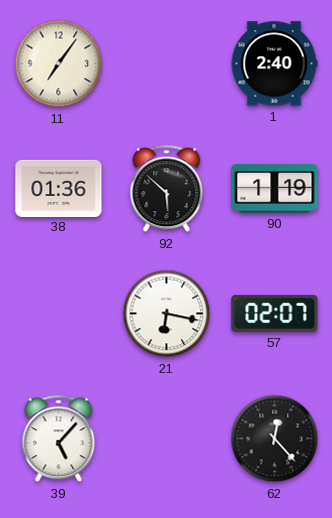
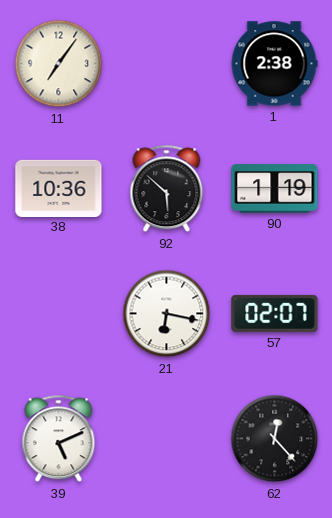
1: 2:40 -> 2:38
38: 01:36 -> 10:36
39: 5:07 -> 5:11
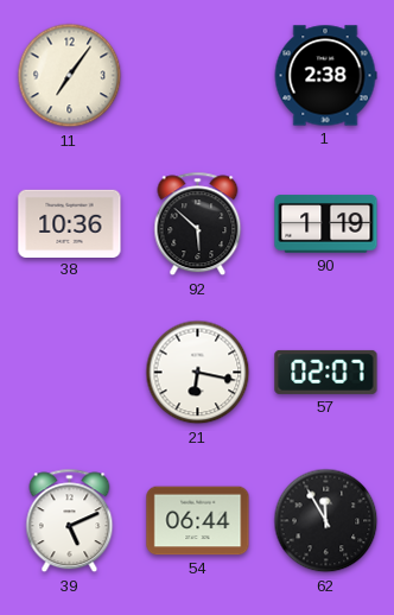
54: none -> 06:44
62: 12:23 -> 11:55
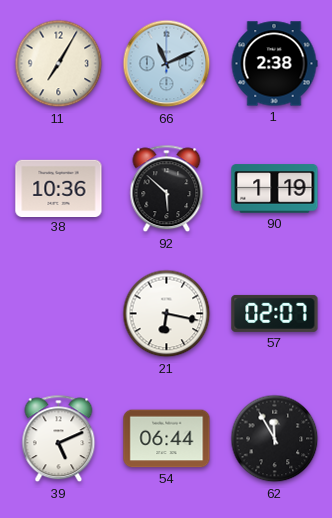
11: 7:06 -> 7:05
66: none -> 11:11
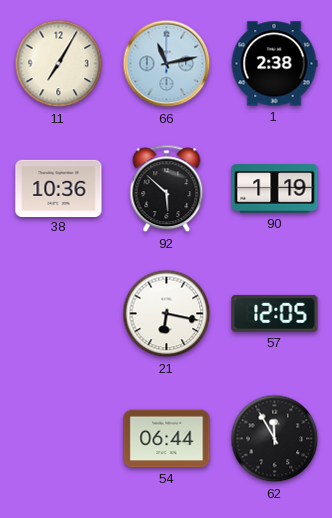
66: 11:11 -> 11:13
57: 02:07 -> 12:05
39: 5:11 -> none
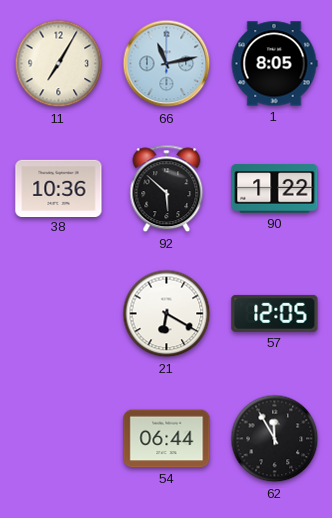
1: 2:38 -> 8:05
90: 1:19 -> 1:22
21: 6:17 -> 6:20
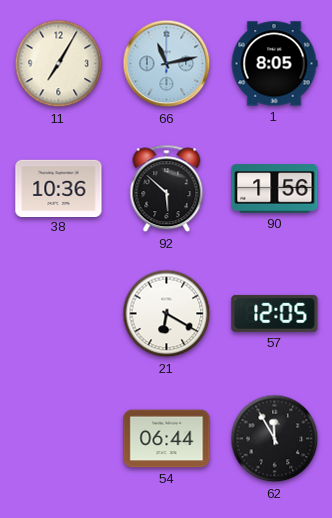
90: 1:22 -> 1:56
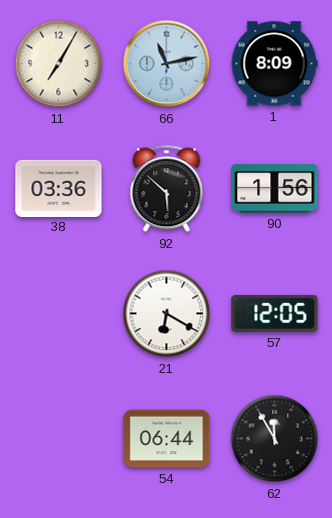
1: 8:05 -> 8:09
38: 10:36 -> 03:36
